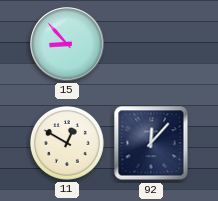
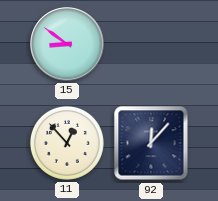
15: 8:53 -> 8:51
11: 12:50 -> 12:53
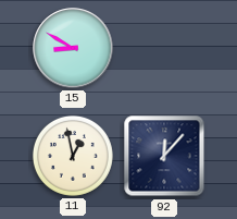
15: 8:51 -> 8:50
11: 12:53 -> 12:58
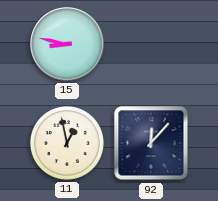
15: 8:50 -> 8:47
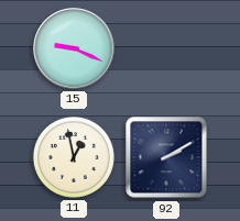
15: 8:47 -> 9:19
92: 12:07 -> 2:10
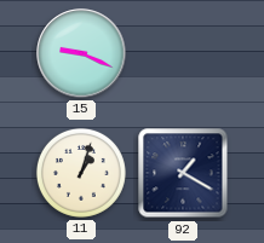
11: 12:58 -> 1:03
92: 2:10 -> 1:20
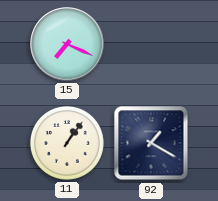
15: 9:19 -> 7:19
11: 1:03 -> 1:06
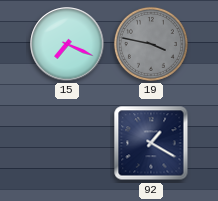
19: none -> 3:47
11: 1:06 -> none
